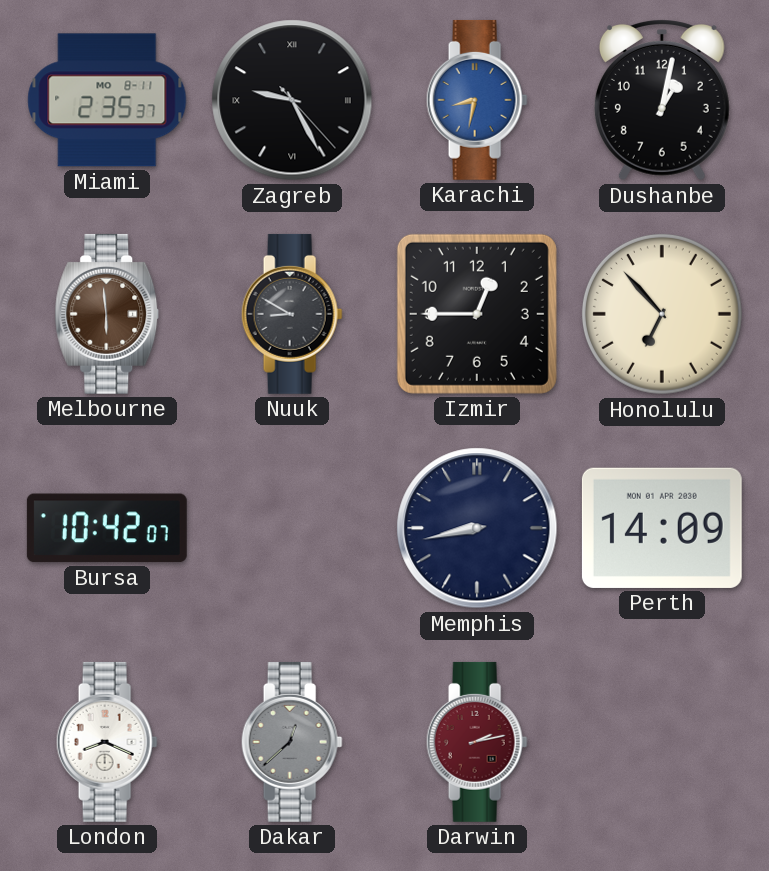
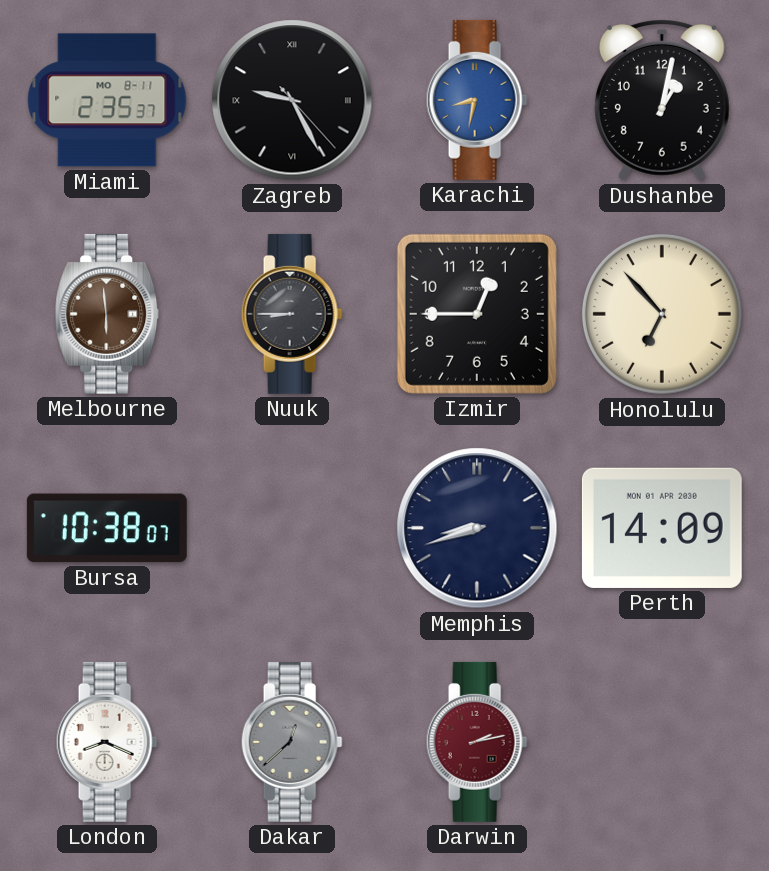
Nuuk: 8:50 -> 8:45
Bursa: 10:42 -> 10:38
Memphis: 8:43 -> 8:42
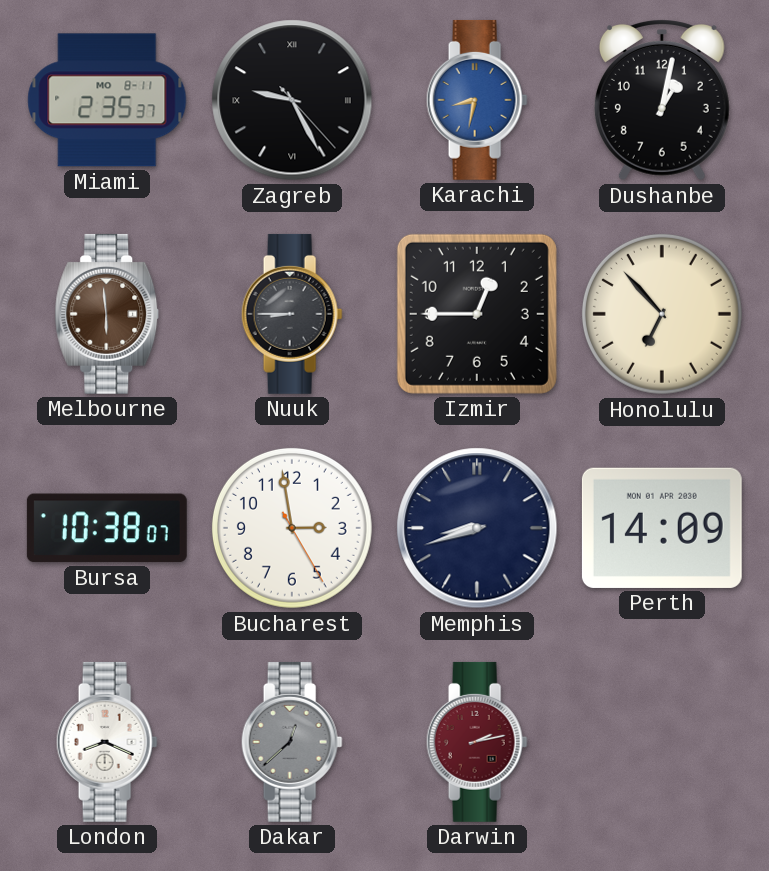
Bucharest: none -> 2:58
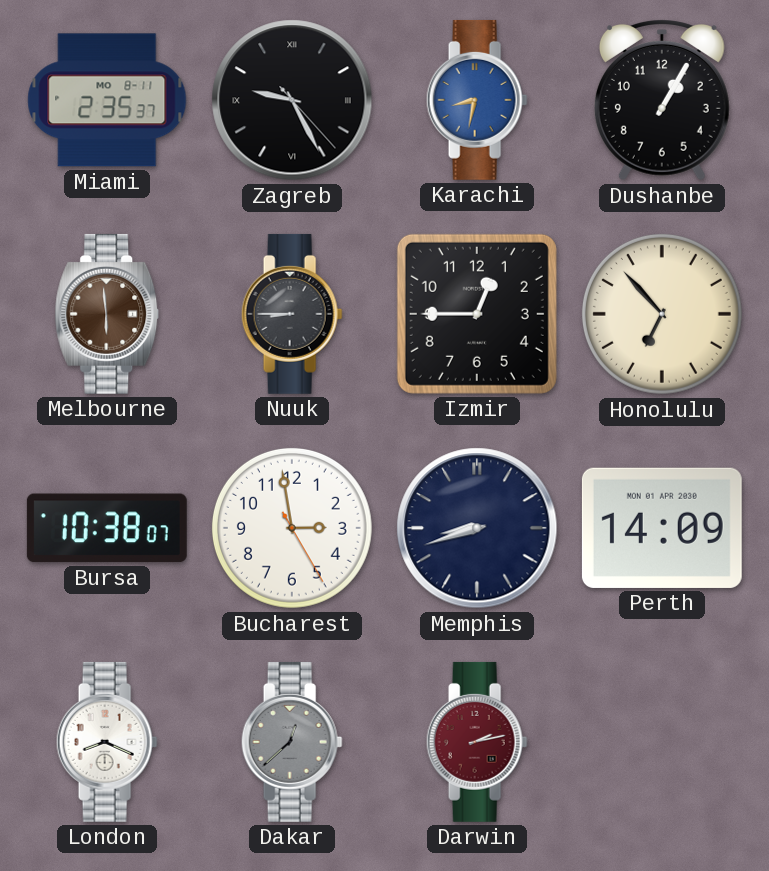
Dushanbe: 1:02 -> 1:05
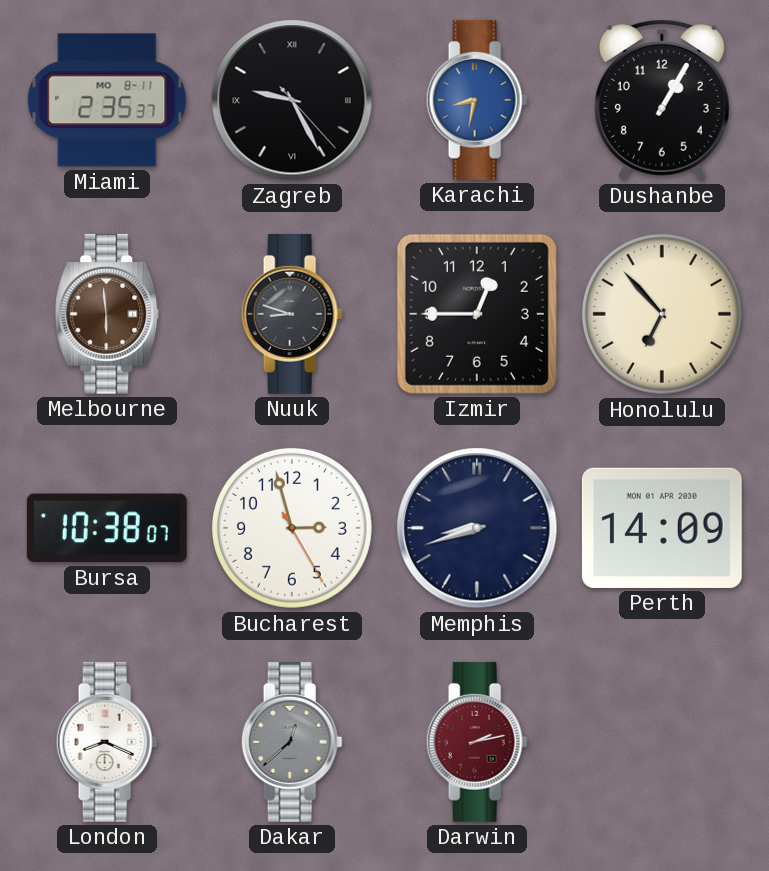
Nuuk: 8:45 -> 8:48
Bucharest: 2:58 -> 2:57
